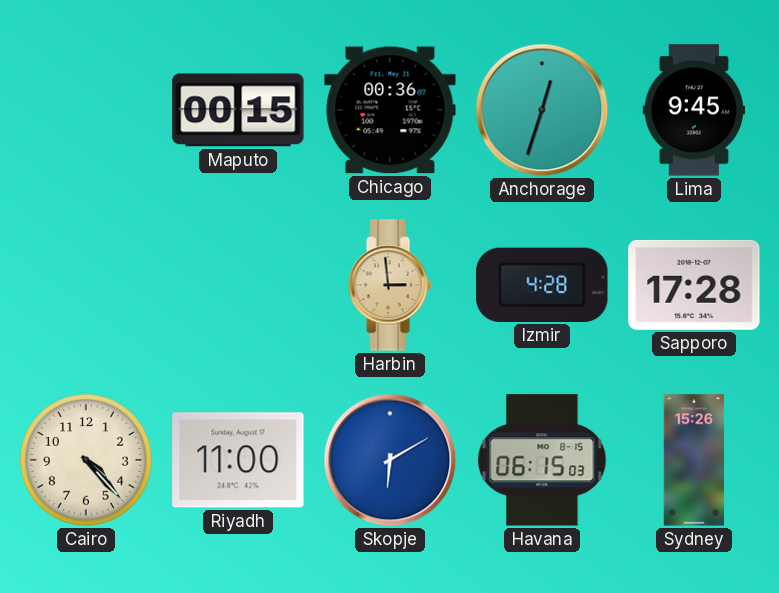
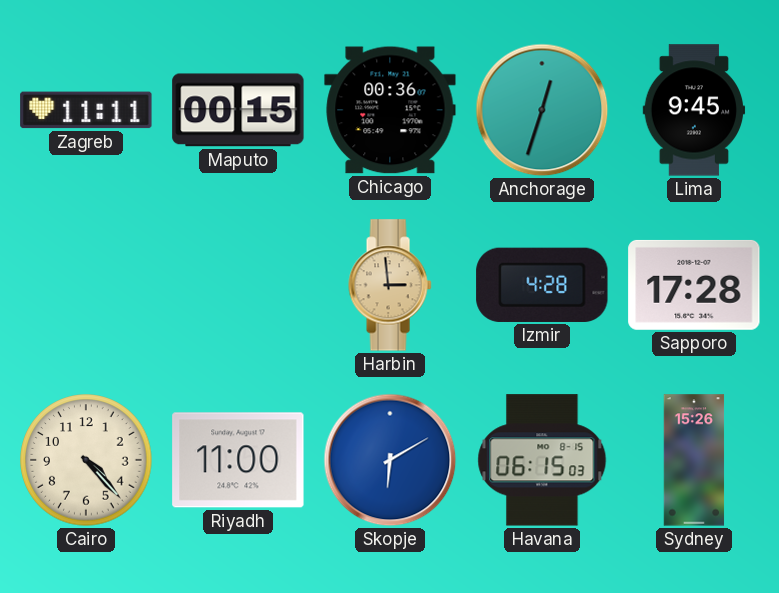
Zagreb: none -> 11:11
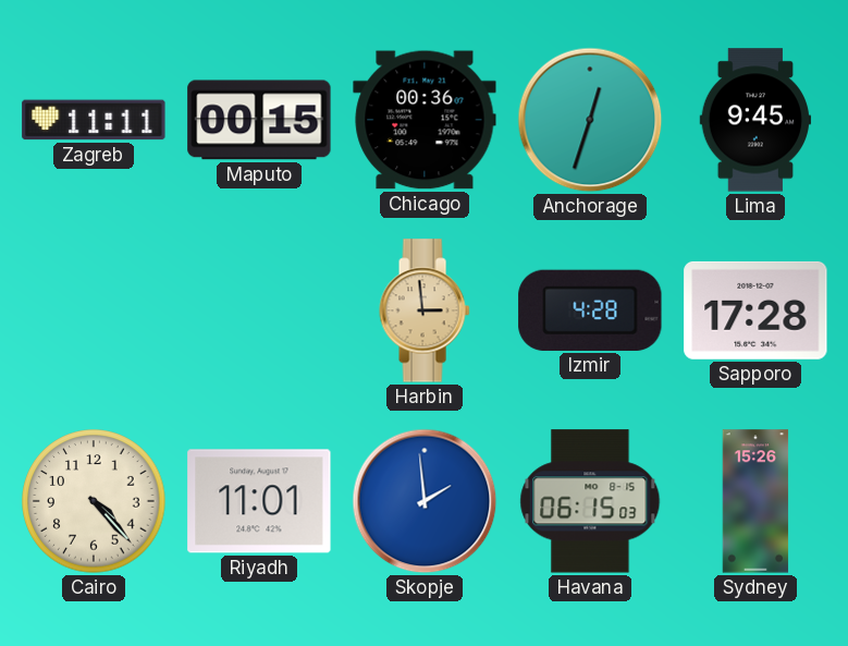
Riyadh: 11:00 -> 11:01
Skopje: 6:10 -> 1:59
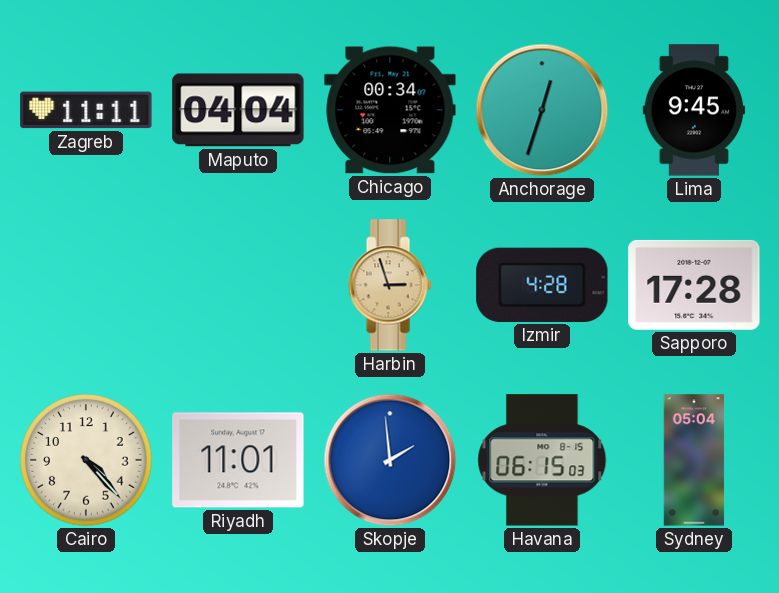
Maputo: 00:15 -> 04:04
Chicago: 00:36 -> 00:34
Harbin: 2:59 -> 2:57
Sydney: 15:26 -> 05:04
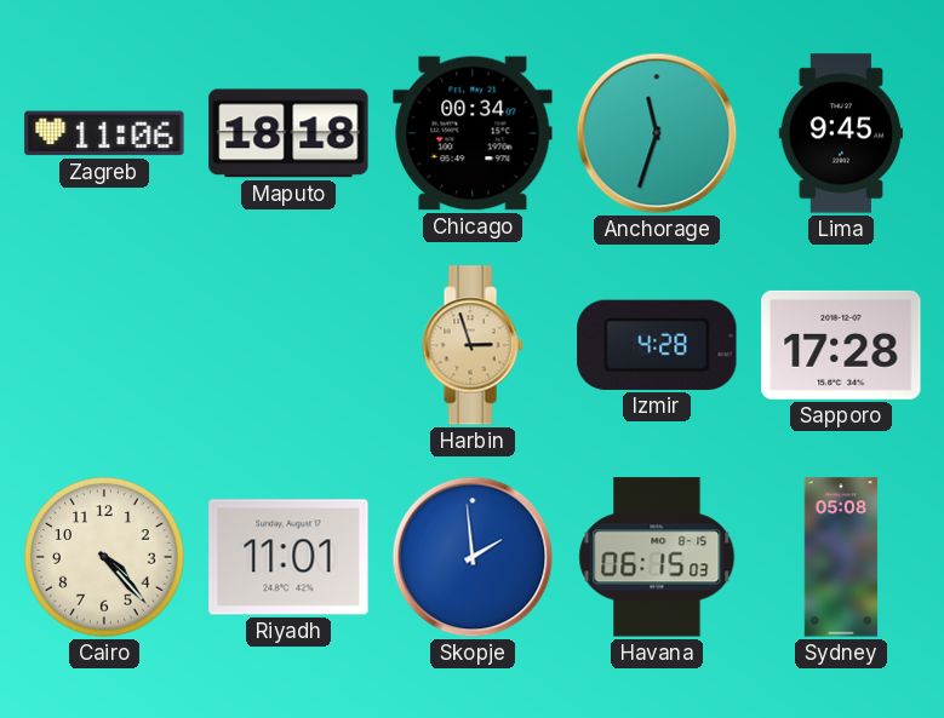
Zagreb: 11:11 -> 11:06
Maputo: 04:04 -> 18:18
Anchorage: 12:33 -> 11:33
Sydney: 05:04 -> 05:08
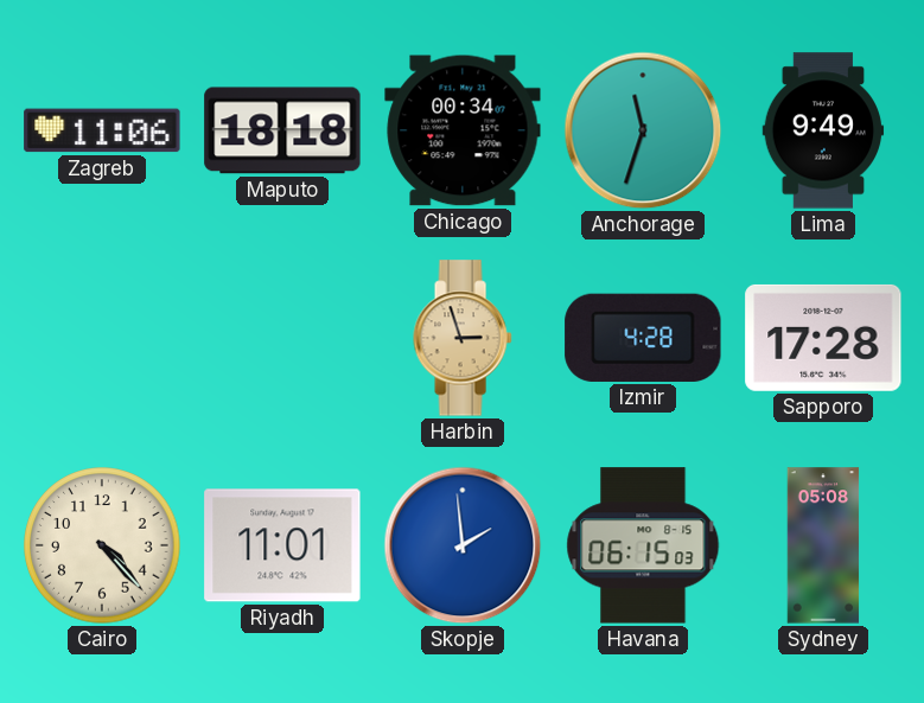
Lima: 9:45 -> 9:49
